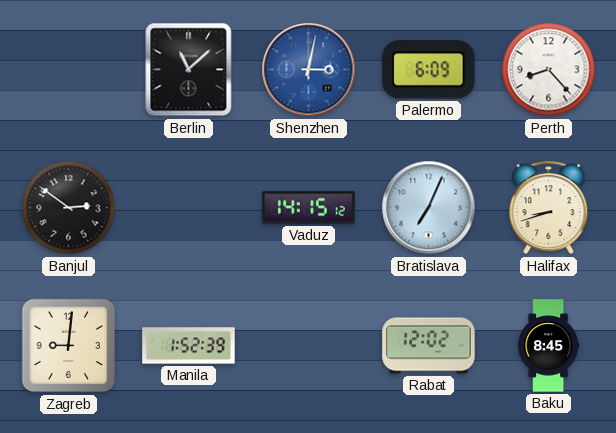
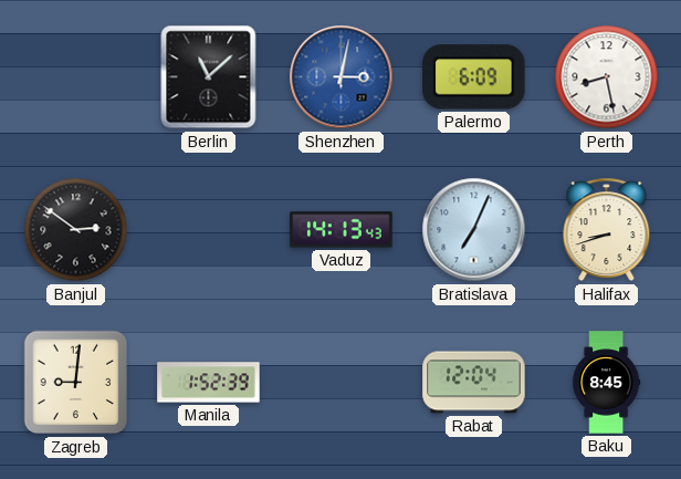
Perth: 8:23 -> 8:28
Vaduz: 14:15 -> 14:13
Rabat: 12:02 -> 12:04
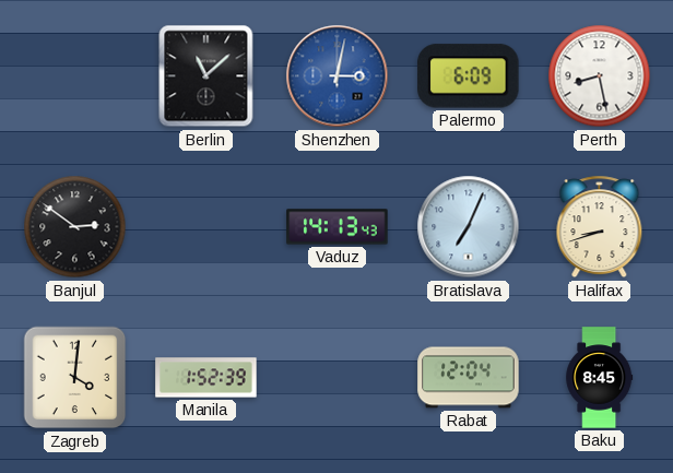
Zagreb: 9:01 -> 4:01
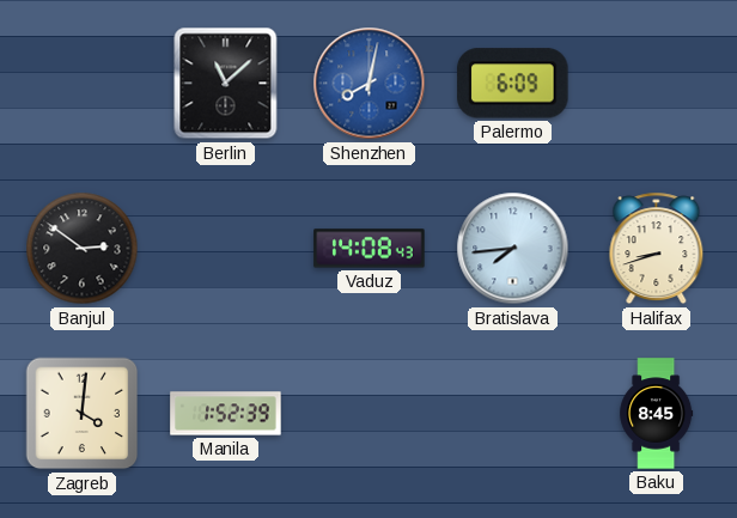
Shenzhen: 3:02 -> 8:02
Perth: 8:28 -> none
Vaduz: 14:13 -> 14:08
Bratislava: 7:04 -> 7:44
Rabat: 12:04 -> none
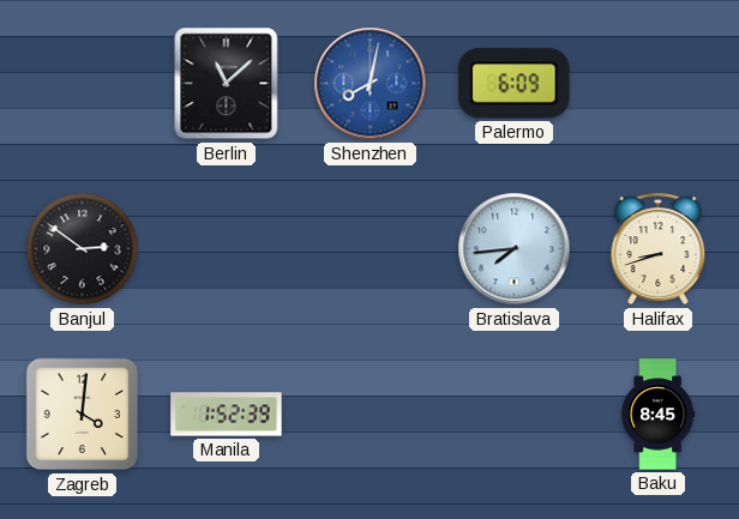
Vaduz: 14:08 -> none
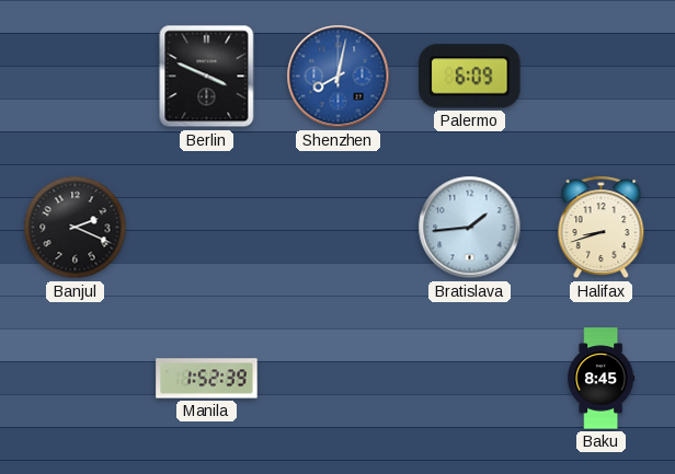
Berlin: 11:08 -> 3:49
Banjul: 2:51 -> 2:19
Bratislava: 7:44 -> 1:44
Zagreb: 4:01 -> none
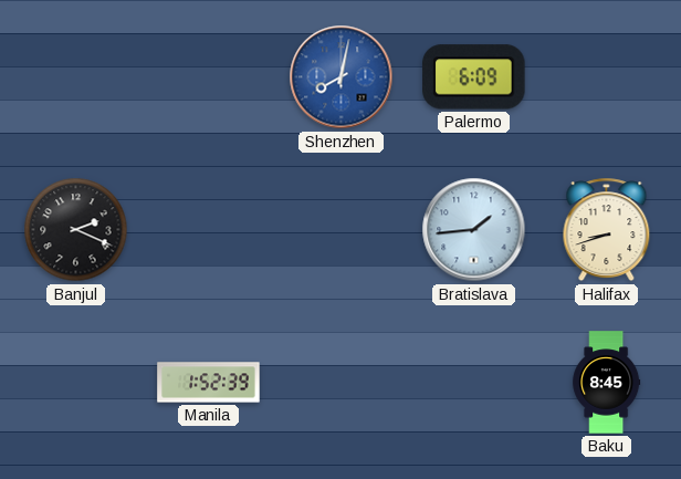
Berlin: 3:49 -> none
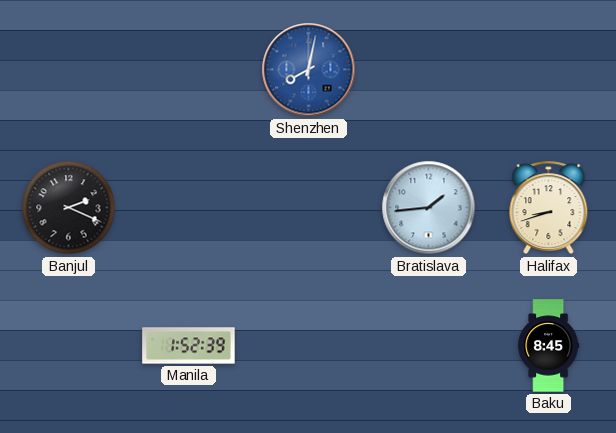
Palermo: 6:09 -> none
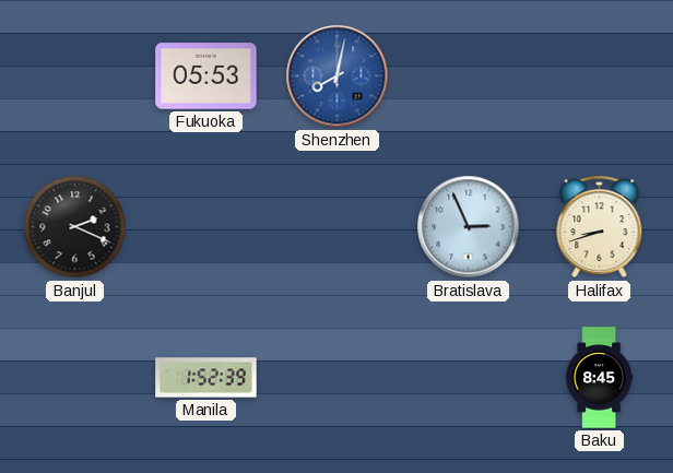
Fukuoka: none -> 05:53
Bratislava: 1:44 -> 2:56
